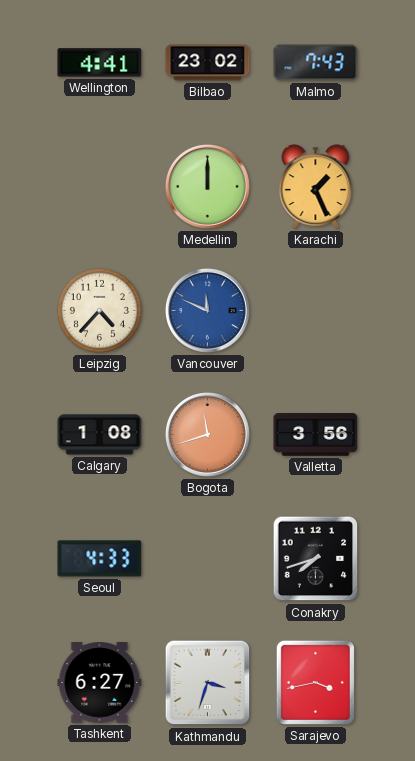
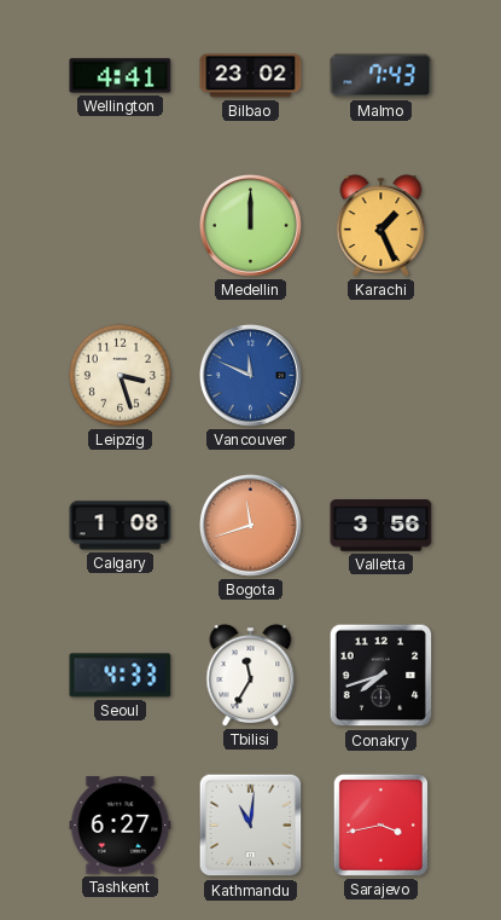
Leipzig: 4:37 -> 3:27
Tbilisi: none -> 11:35
Kathmandu: 3:33 -> 11:01
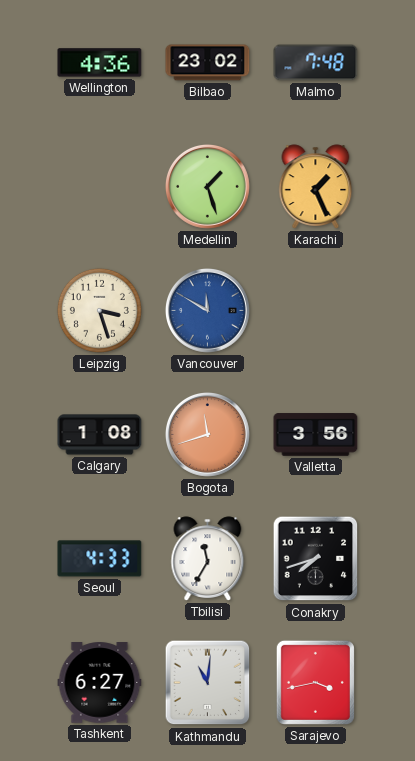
Wellington: 4:41 -> 4:36
Malmo: 7:43 -> 7:48
Medellin: 12:00 -> 1:27
Vancouver: 11:49 -> 11:50
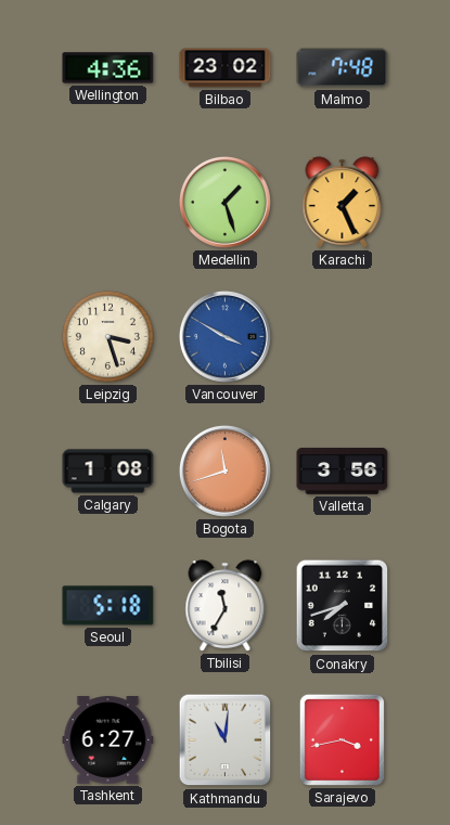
Vancouver: 11:50 -> 3:50
Seoul: 4:33 -> 5:18
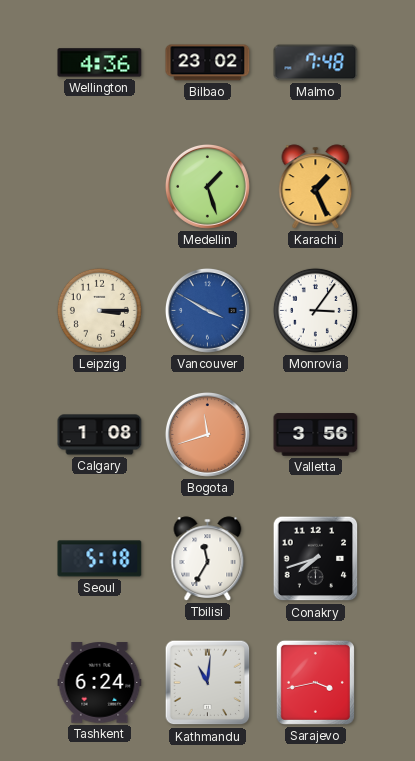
Leipzig: 3:27 -> 3:15
Monrovia: none -> 3:06
Tashkent: 6:27 -> 6:24
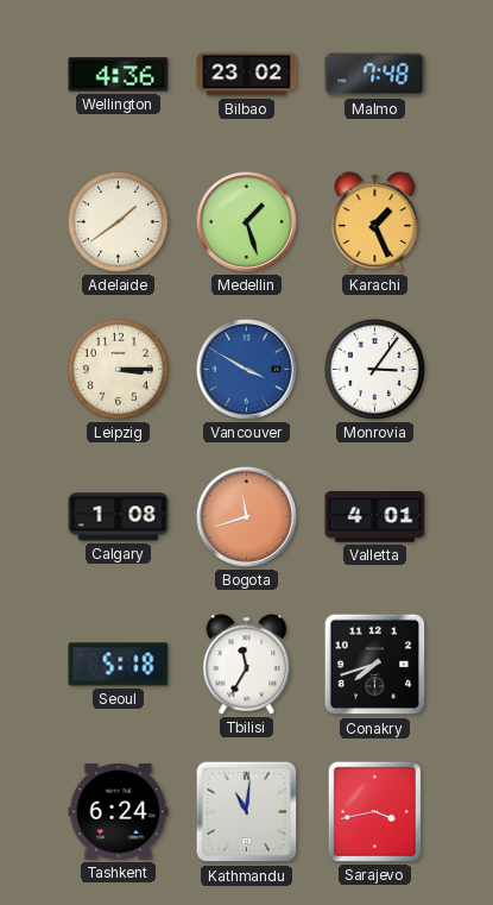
Adelaide: none -> 1:39
Valletta: 3:56 -> 4:01
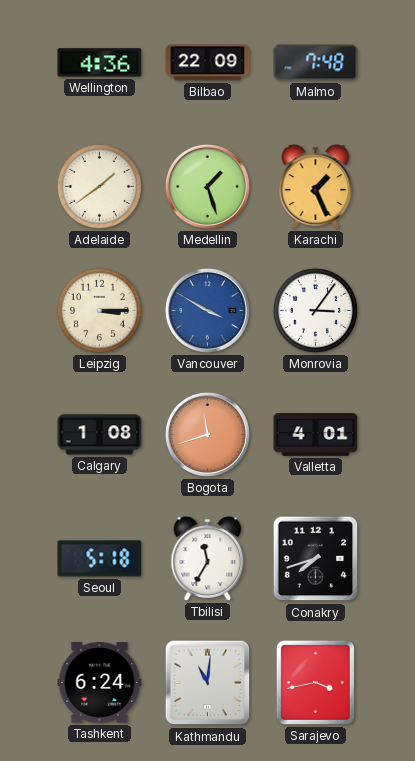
Bilbao: 23:02 -> 22:09
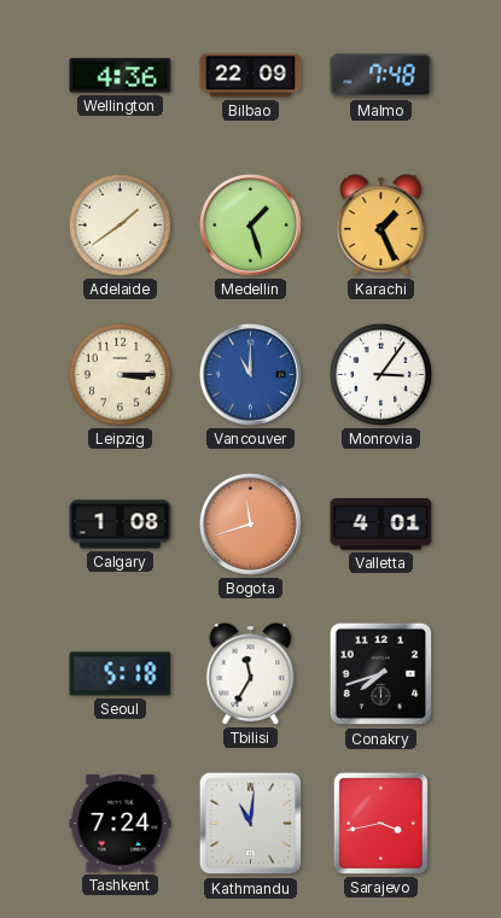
Vancouver: 3:50 -> 11:00
Tashkent: 6:24 -> 7:24
